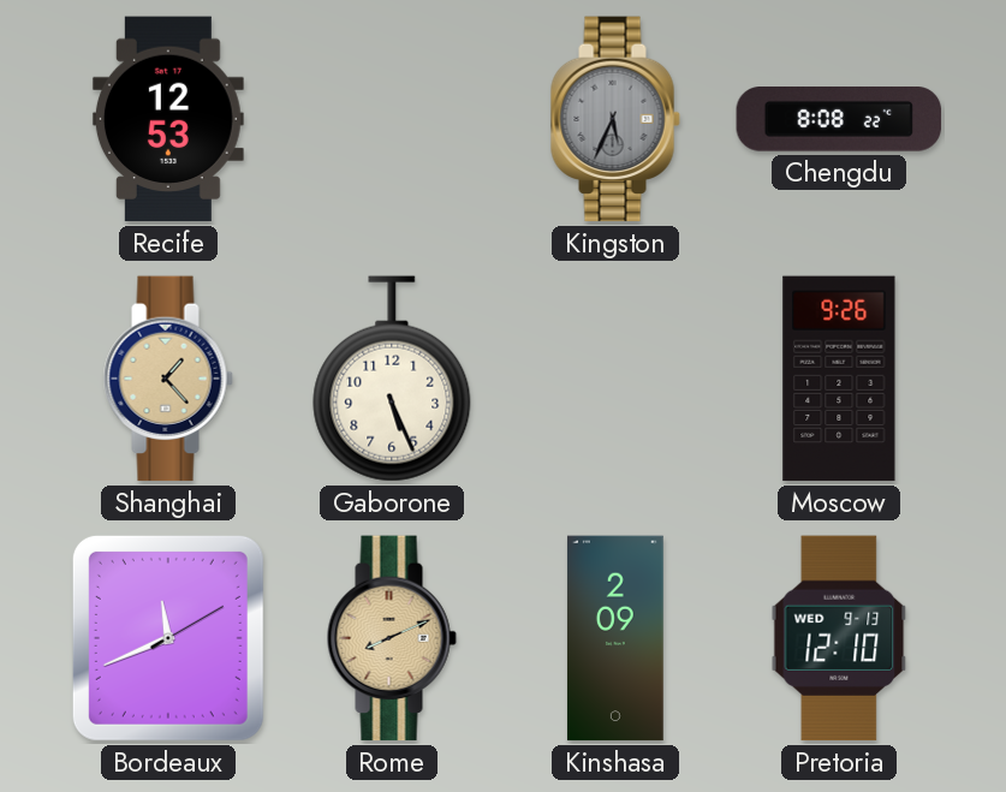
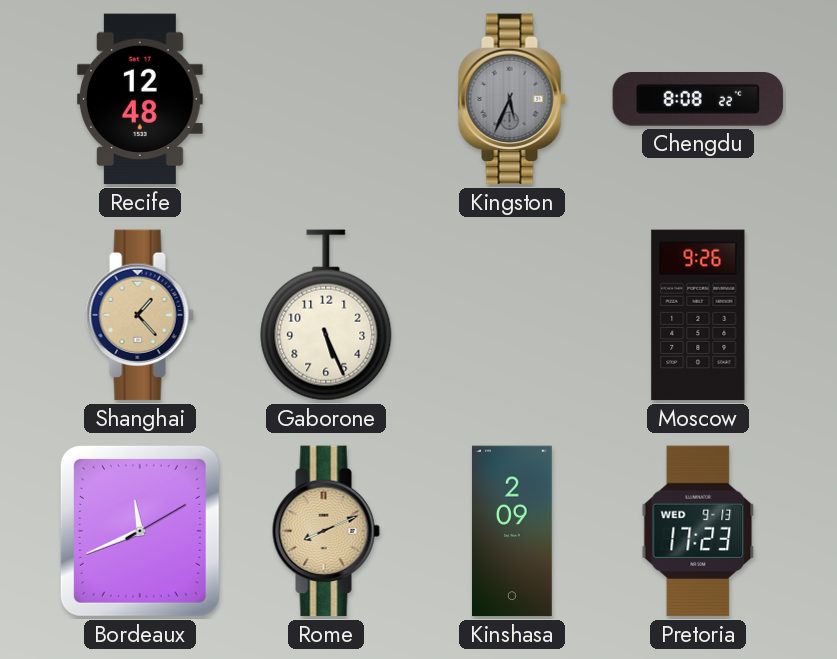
Recife: 12:53 -> 12:48
Pretoria: 12:10 -> 17:23
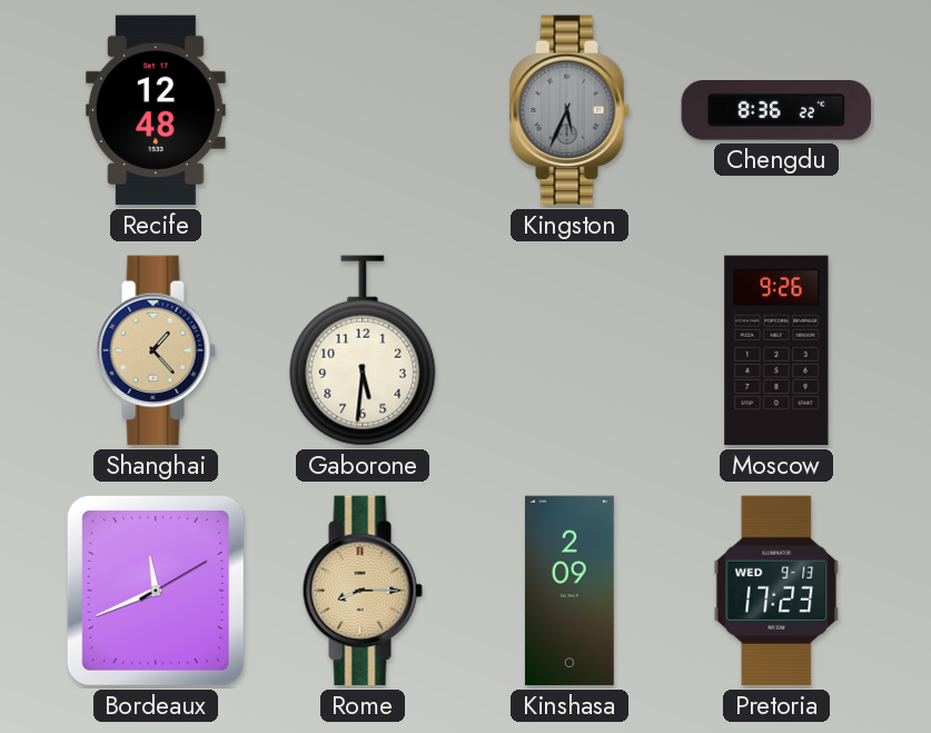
Chengdu: 8:08 -> 8:36
Gaborone: 5:26 -> 5:31
Rome: 8:11 -> 8:15
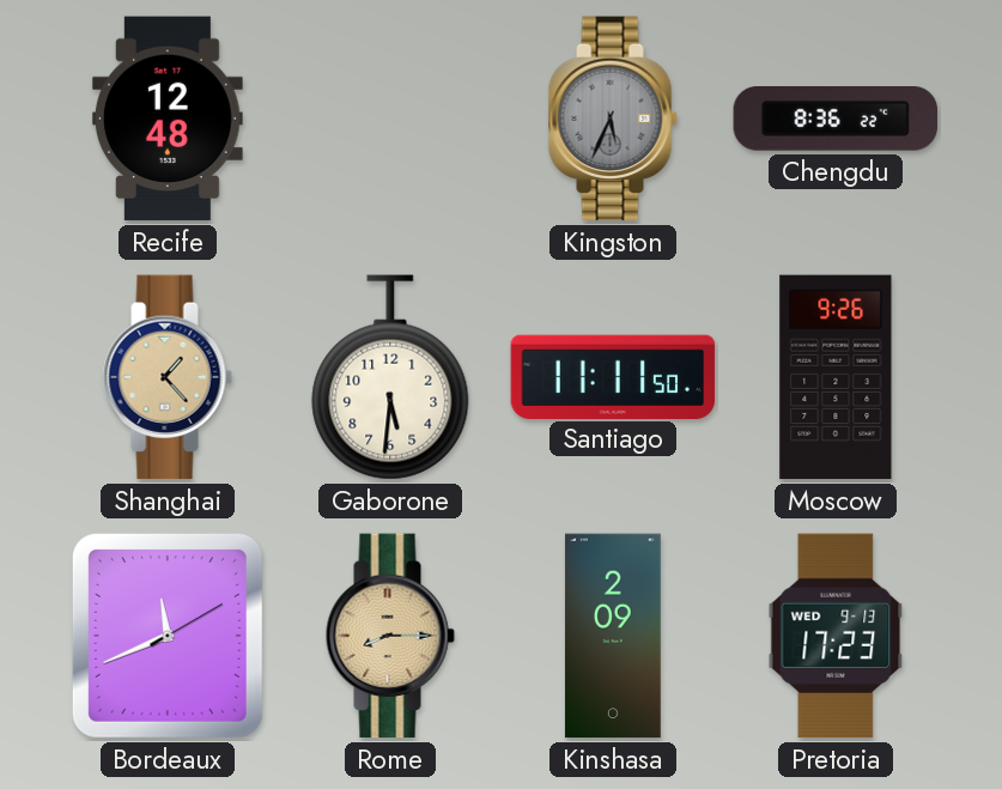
Santiago: none -> 11:11
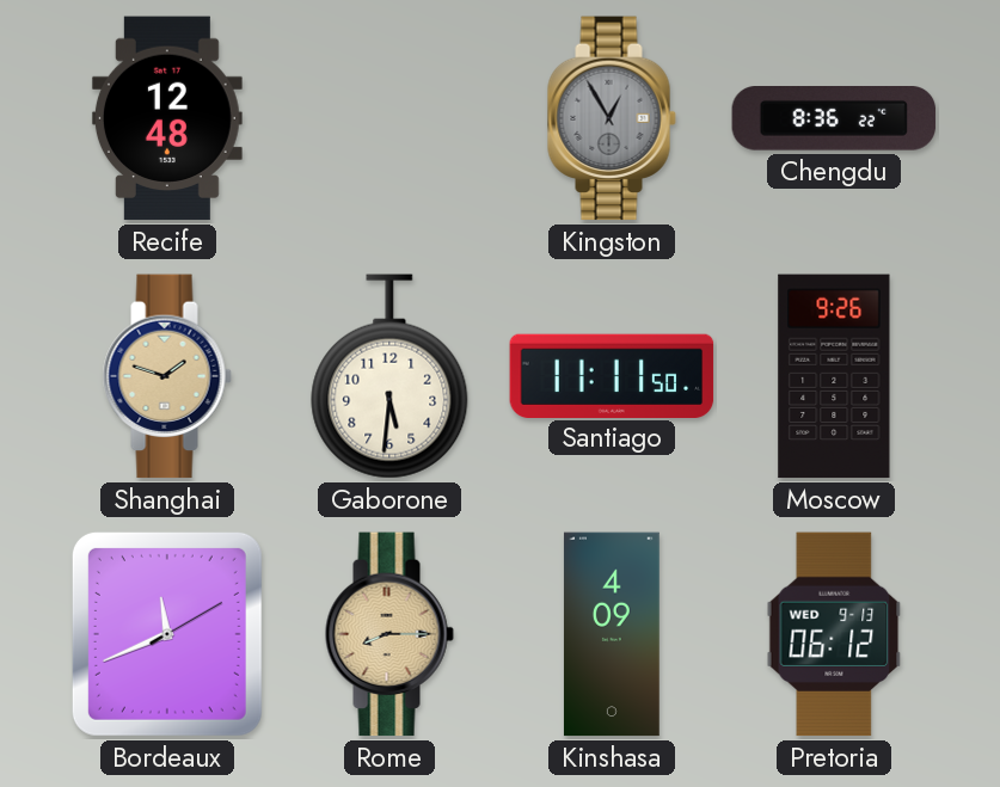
Kingston: 5:34 -> 12:55
Shanghai: 1:23 -> 1:48
Kinshasa: 2:09 -> 4:09
Pretoria: 17:23 -> 06:12
